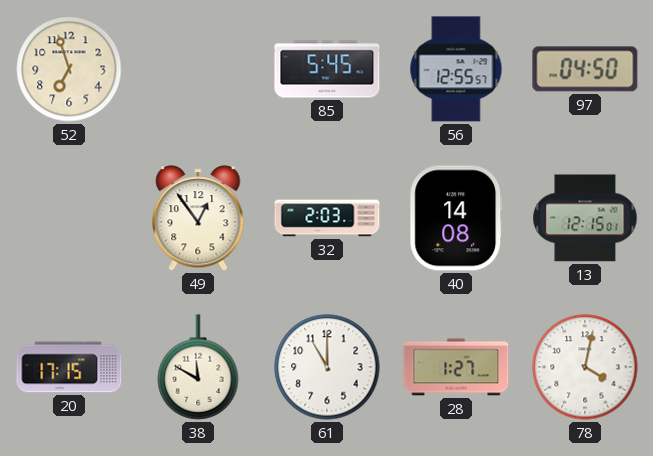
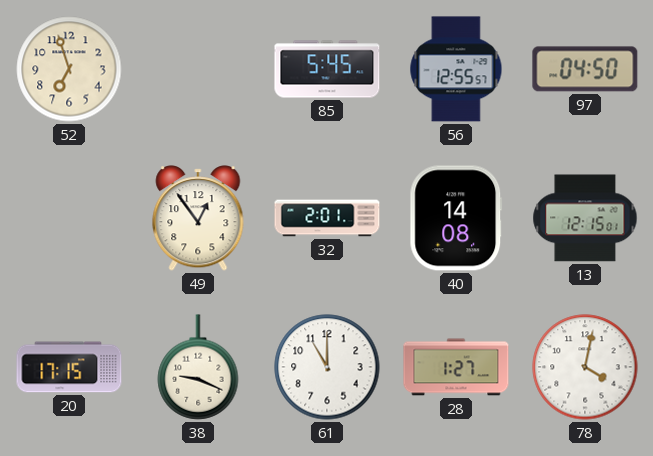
32: 2:03 -> 2:01
38: 11:50 -> 9:19
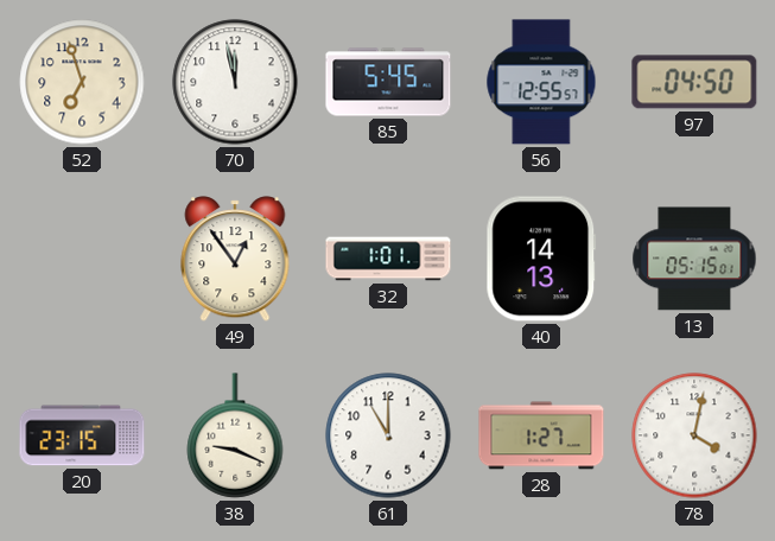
70: none -> 11:58
32: 2:01 -> 1:01
40: 14:08 -> 14:13
13: 12:15 -> 05:15
20: 17:15 -> 23:15
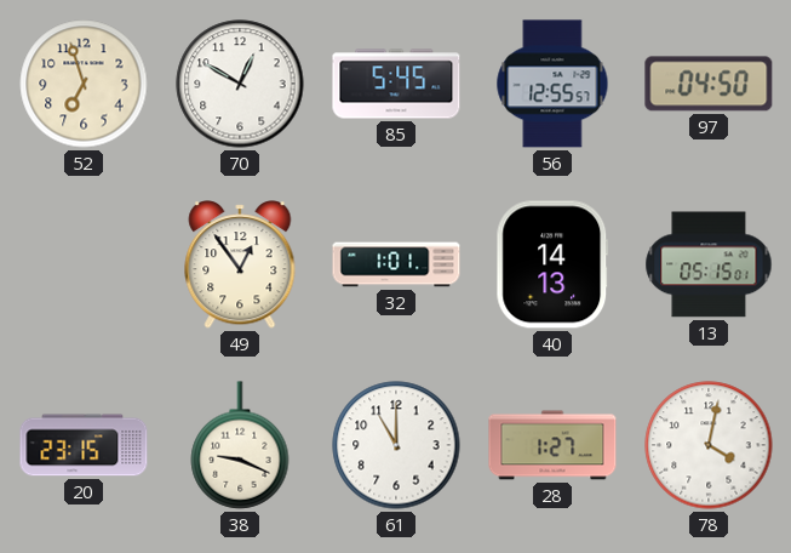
70: 11:58 -> 12:50
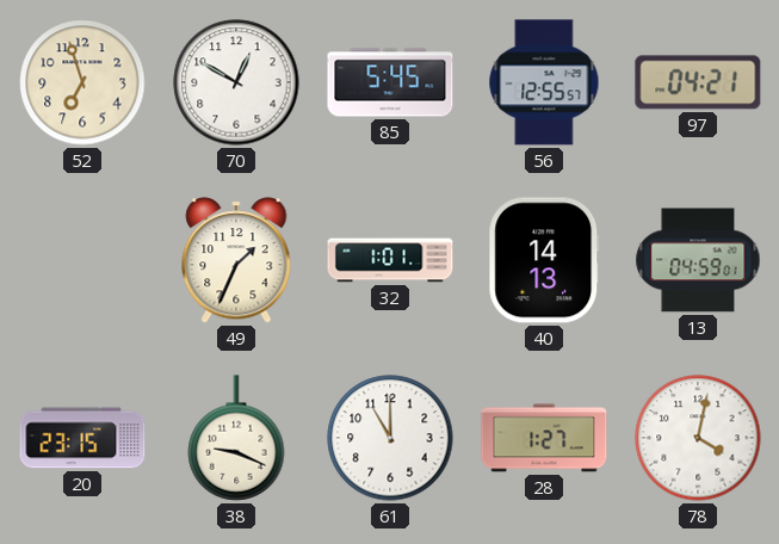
97: 04:50 -> 04:21
49: 12:54 -> 1:34
13: 05:15 -> 04:59
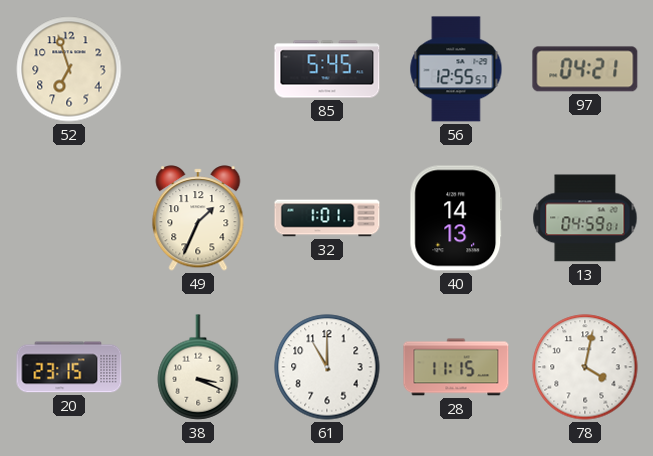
70: 12:50 -> none
38: 9:19 -> 3:19
28: 1:27 -> 11:15
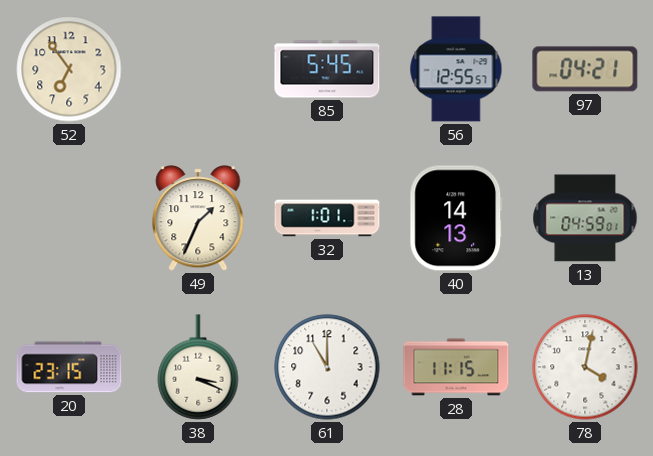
52: 6:57 -> 6:54
